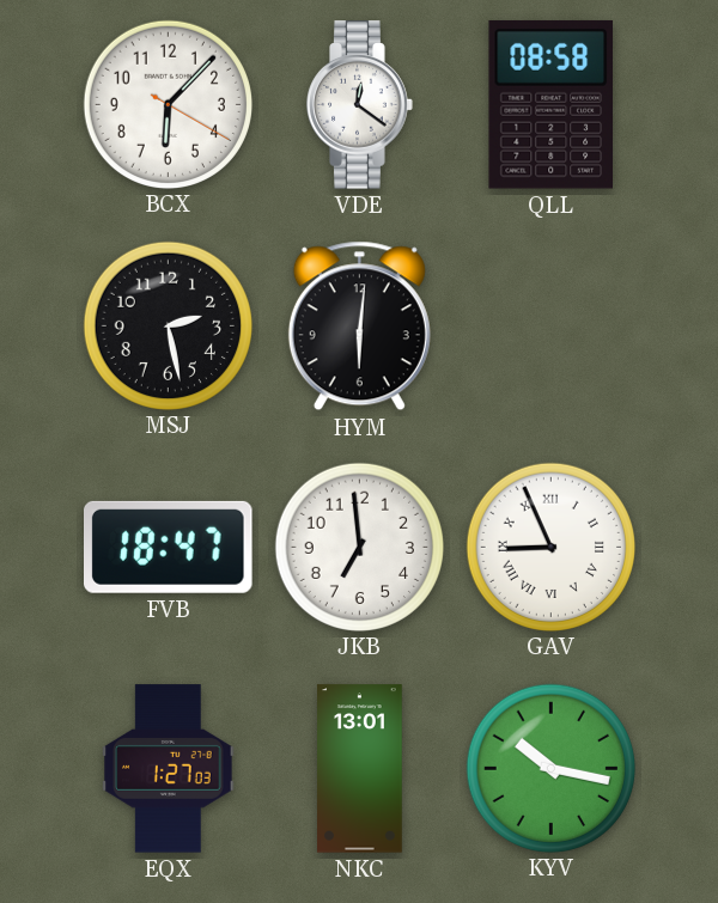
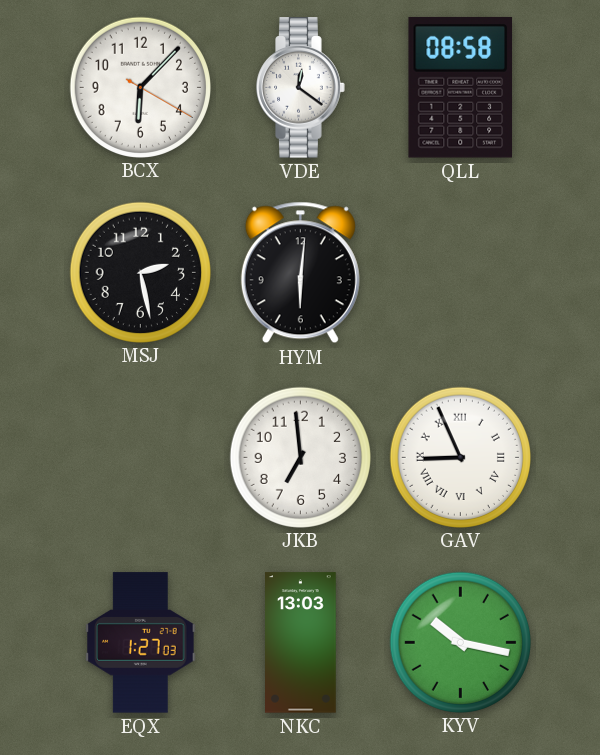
FVB: 18:47 -> none
NKC: 13:01 -> 13:03
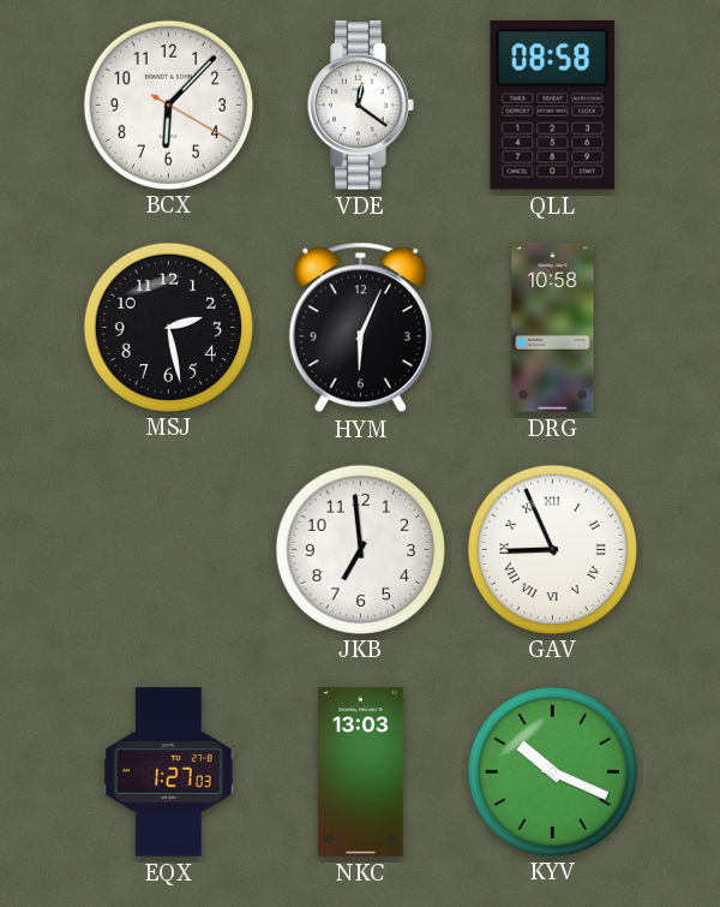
HYM: 6:01 -> 6:04
DRG: none -> 10:58
KYV: 10:17 -> 10:19
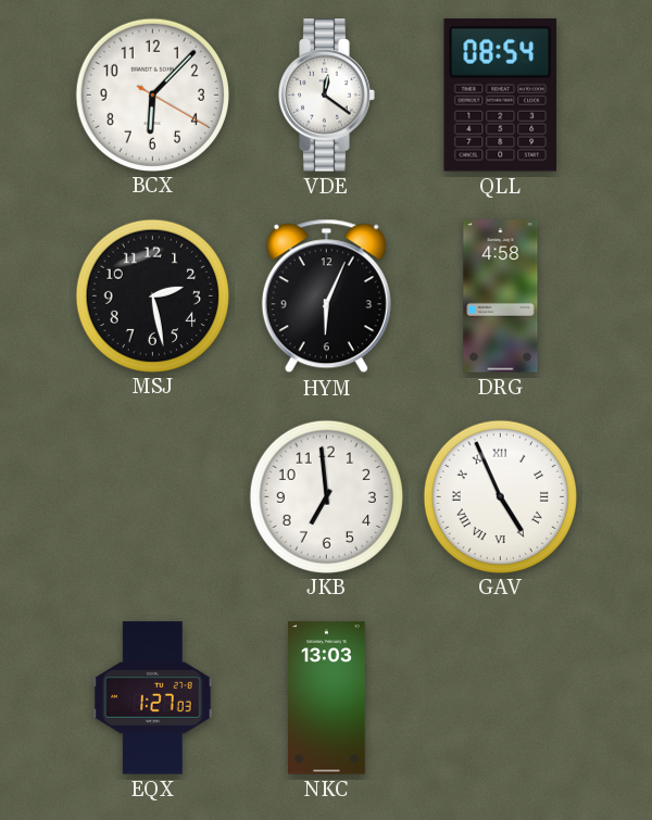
QLL: 08:58 -> 08:54
DRG: 10:58 -> 4:58
GAV: 8:56 -> 4:56
KYV: 10:19 -> none
